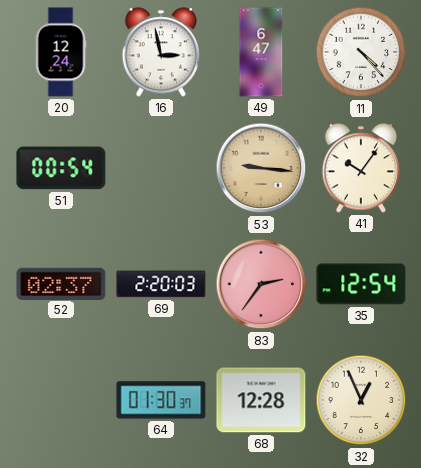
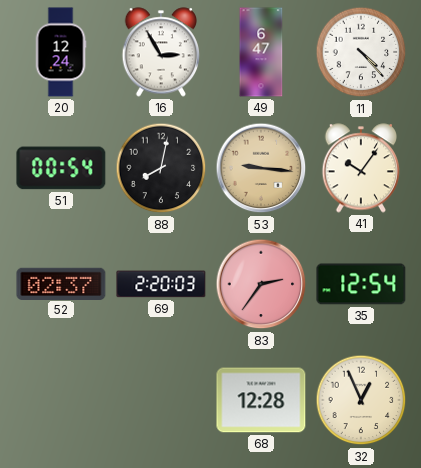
16: 2:58 -> 2:55
88: none -> 8:02
64: 01:30 -> none
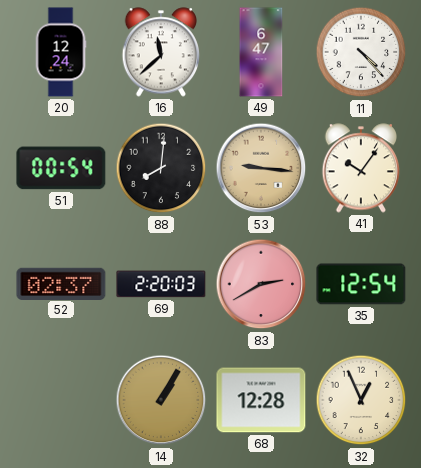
16: 2:55 -> 11:38
88: 8:02 -> 8:01
83: 2:36 -> 2:40
14: none -> 1:05
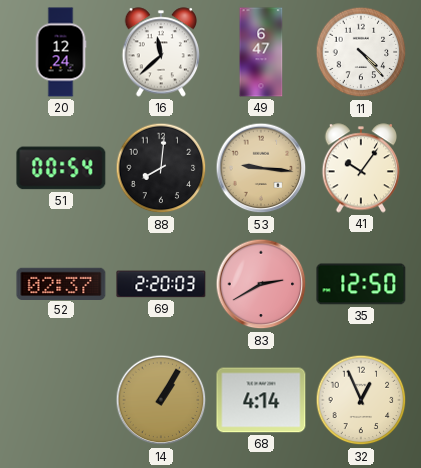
35: 12:54 -> 12:50
68: 12:28 -> 4:14
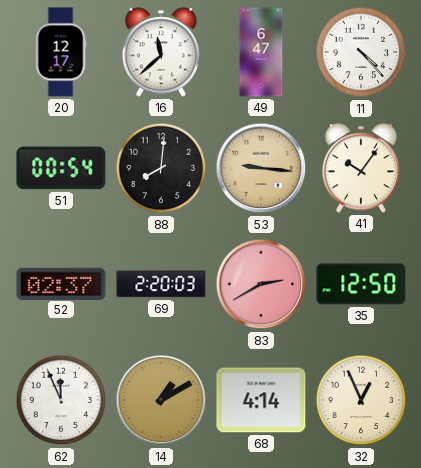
20: 12:24 -> 12:17
62: none -> 11:56
14: 1:05 -> 1:10
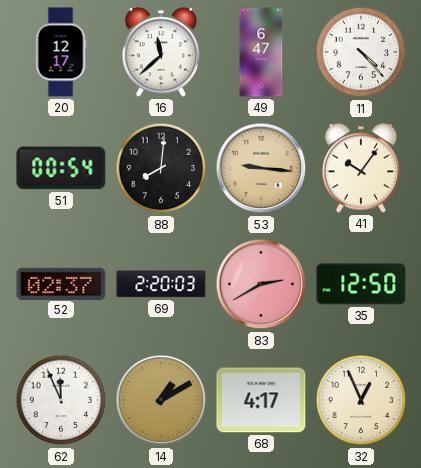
68: 4:14 -> 4:17
